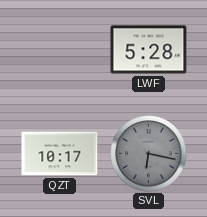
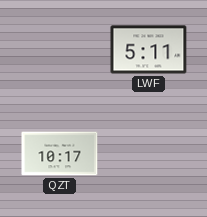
LWF: 5:28 -> 5:11
SVL: 6:17 -> none
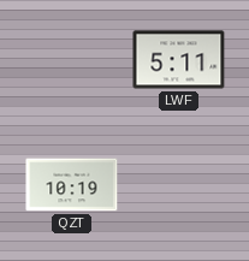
QZT: 10:17 -> 10:19
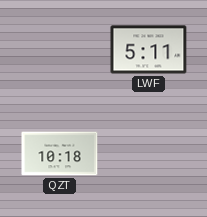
QZT: 10:19 -> 10:18
